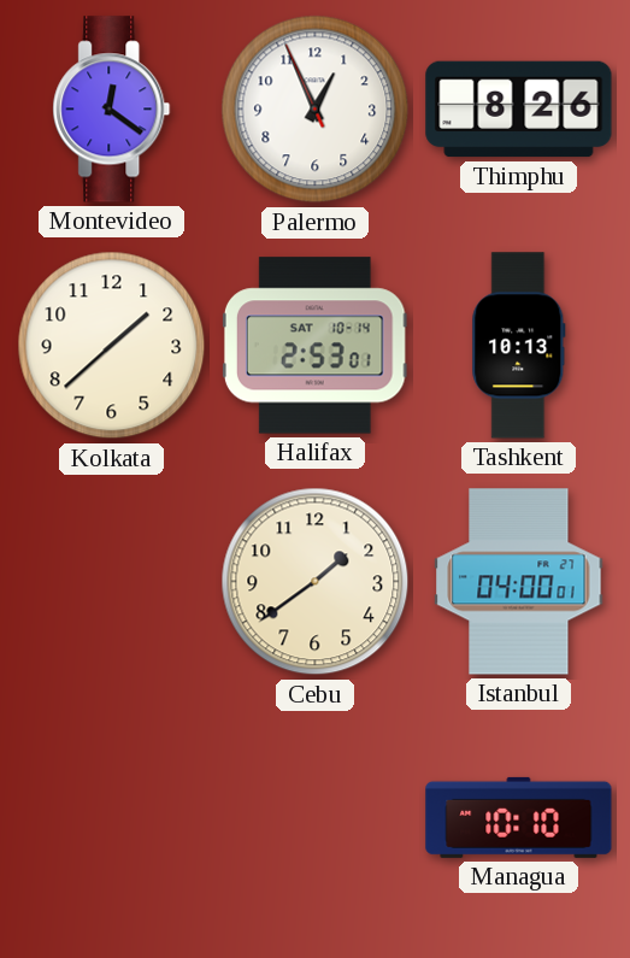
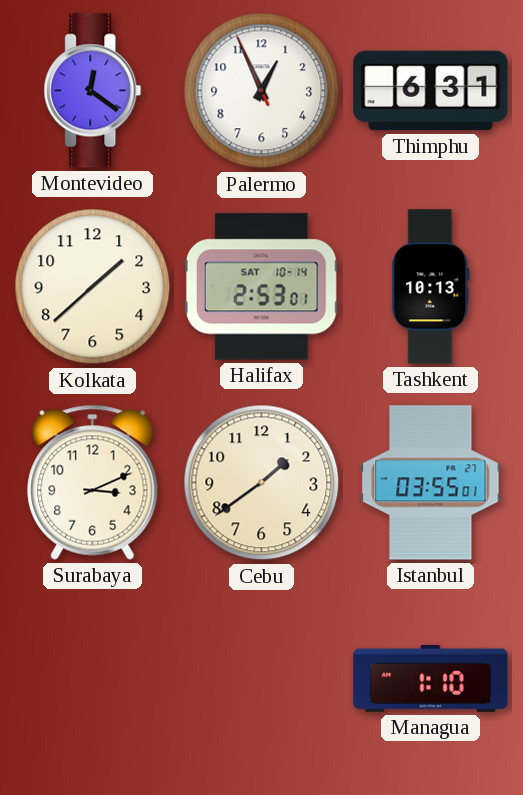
Thimphu: 8:26 -> 6:31
Surabaya: none -> 3:11
Istanbul: 04:00 -> 03:55
Managua: 10:10 -> 1:10
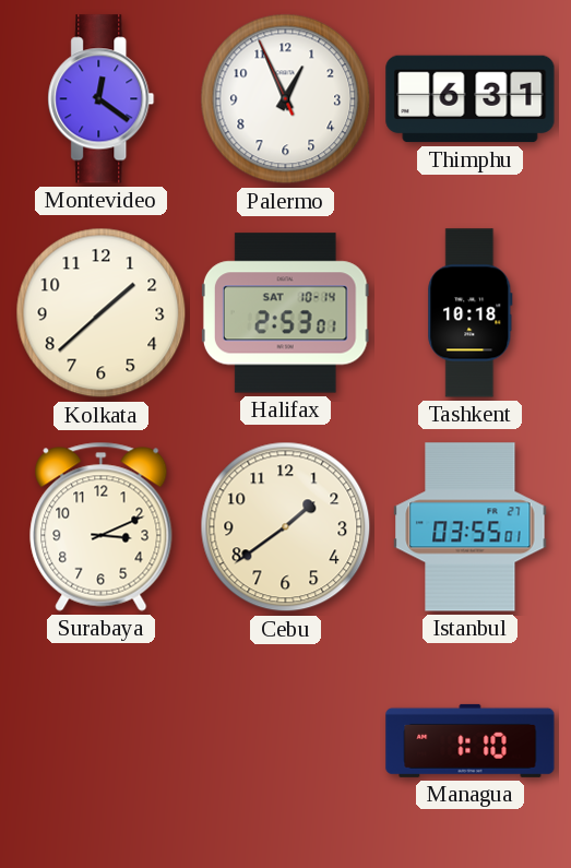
Tashkent: 10:13 -> 10:18
